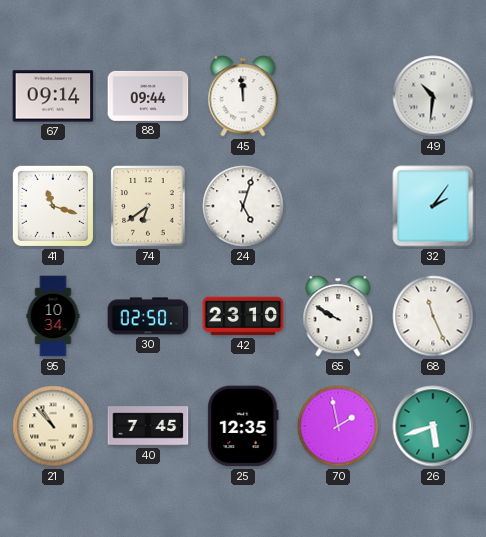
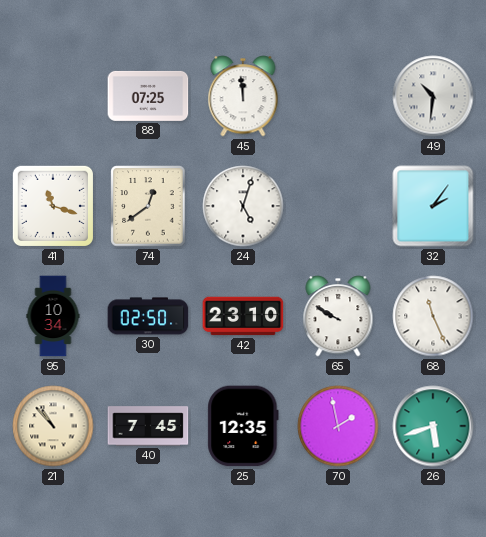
67: 09:14 -> none
88: 09:44 -> 07:25
74: 6:39 -> 12:39
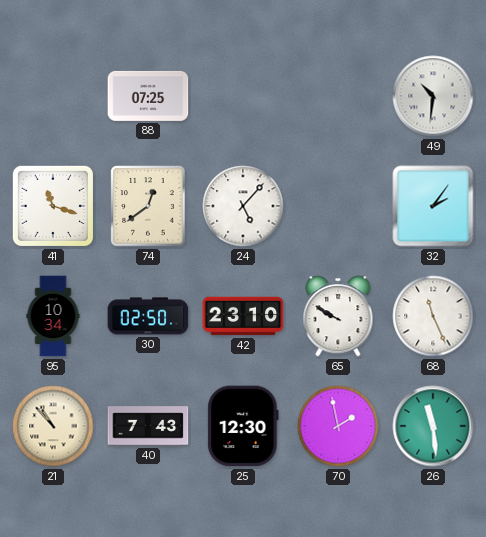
45: 11:59 -> none
24: 5:03 -> 5:07
40: 7:45 -> 7:43
25: 12:35 -> 12:30
26: 5:42 -> 11:29
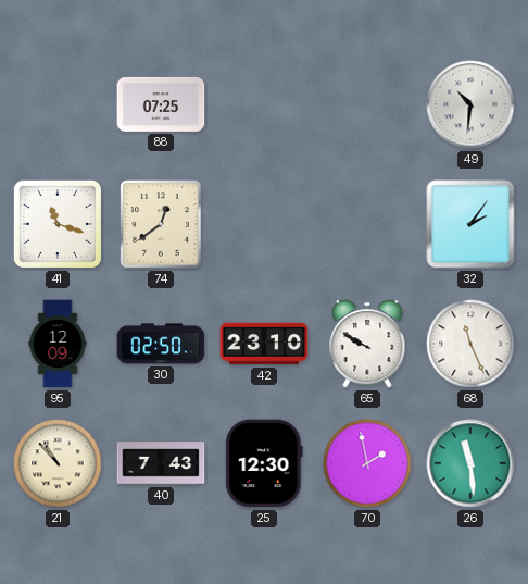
24: 5:07 -> none
95: 10:34 -> 12:09
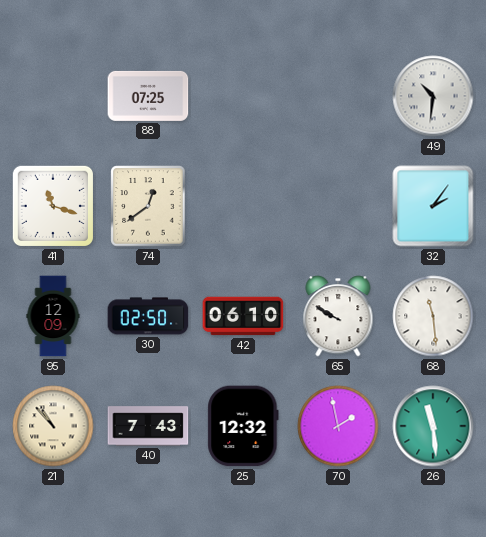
42: 23:10 -> 06:10
68: 11:26 -> 11:29
25: 12:30 -> 12:32
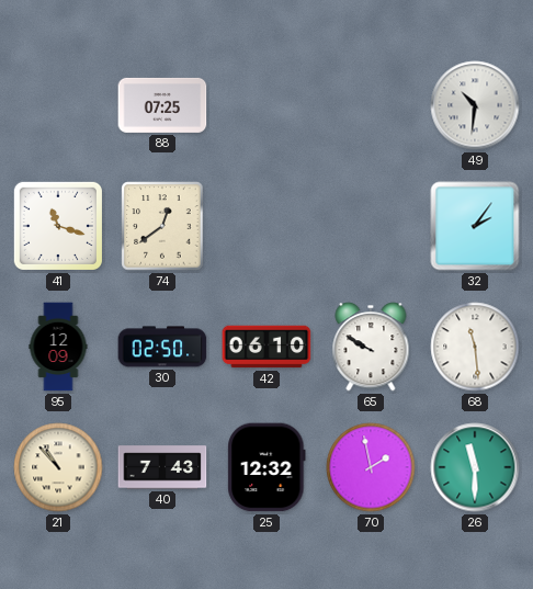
26: 11:29 -> 11:30
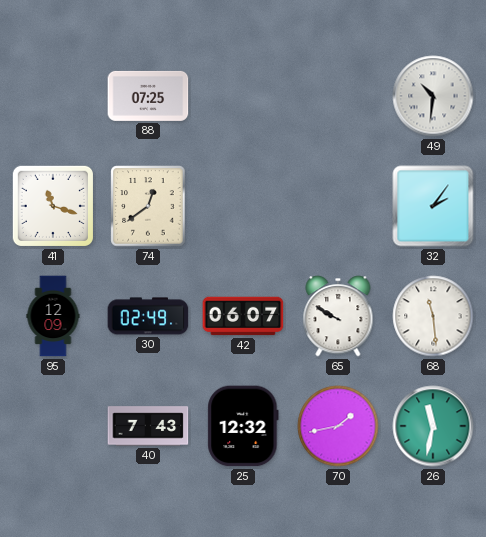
30: 02:50 -> 02:49
42: 06:10 -> 06:07
21: 10:53 -> none
70: 1:58 -> 1:43
26: 11:30 -> 11:32
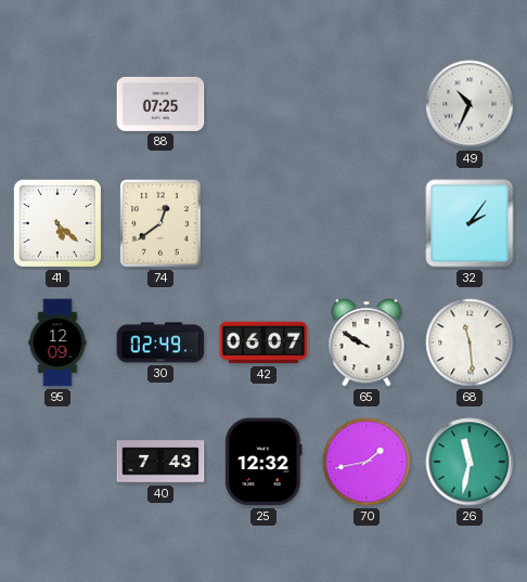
49: 10:31 -> 10:34
41: 11:18 -> 5:22
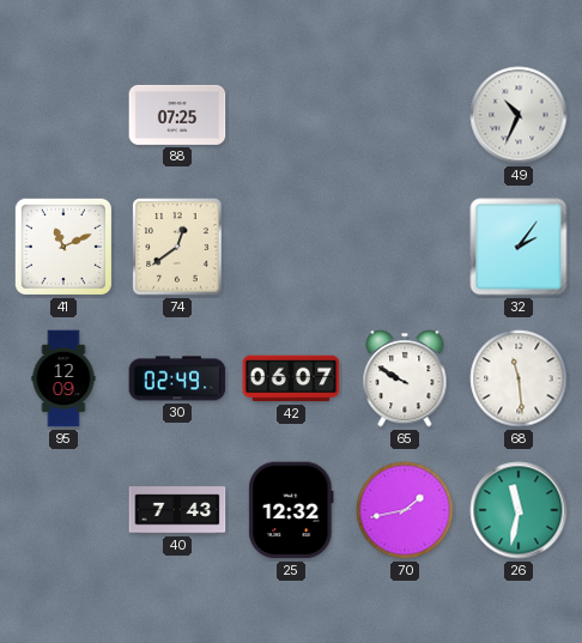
41: 5:22 -> 11:11
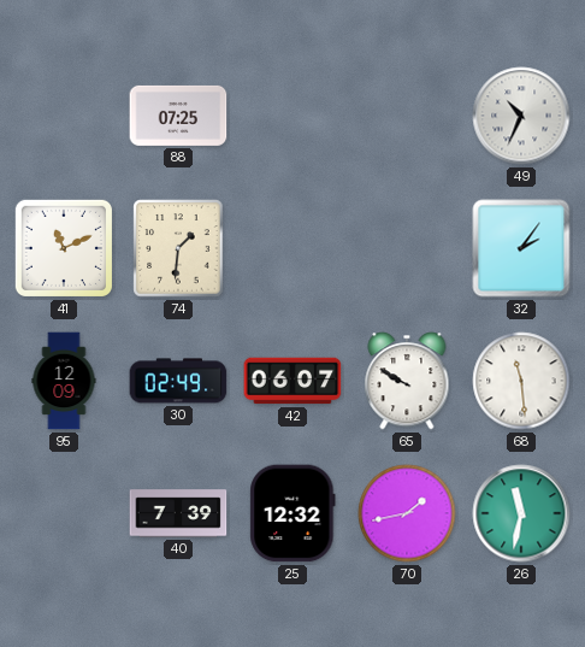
74: 12:39 -> 1:31
40: 7:43 -> 7:39
